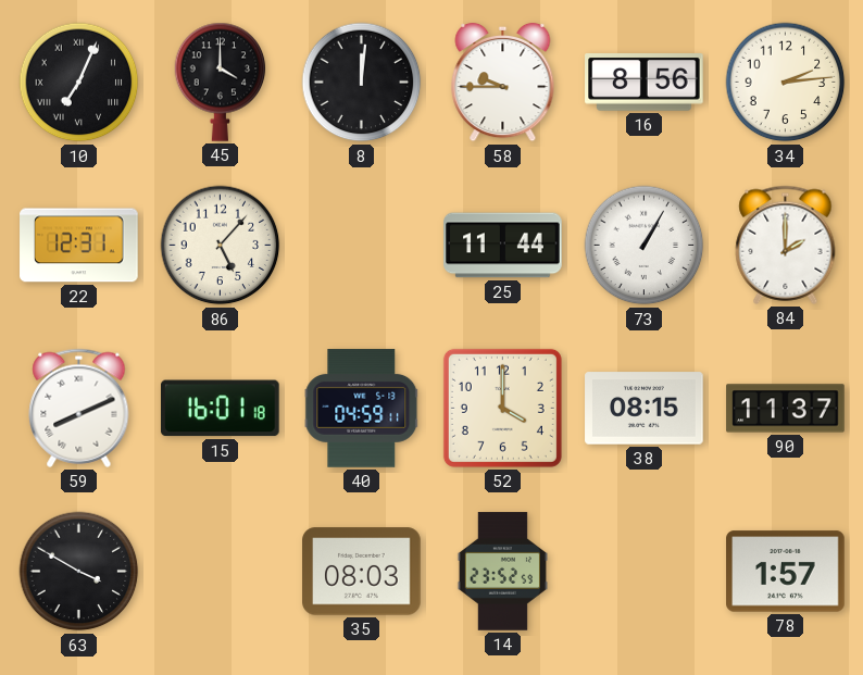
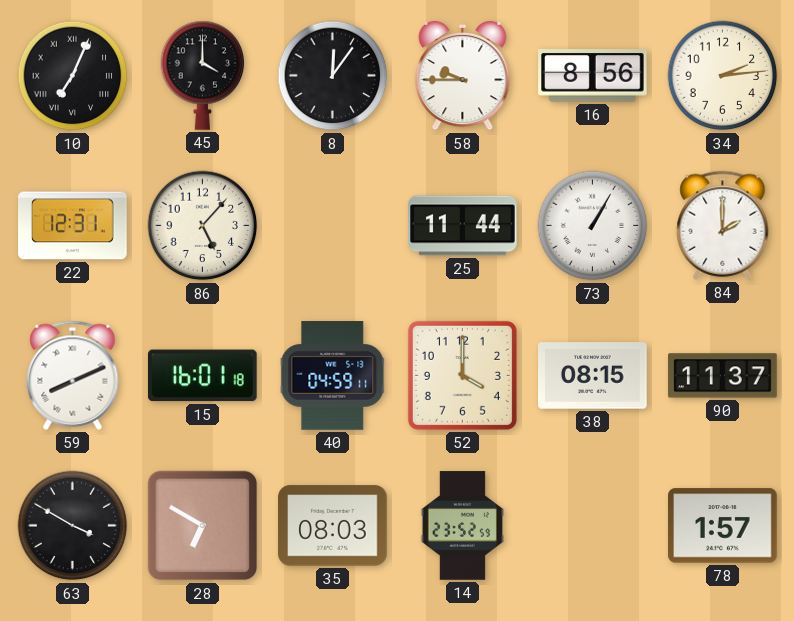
8: 12:01 -> 12:06
28: none -> 6:50
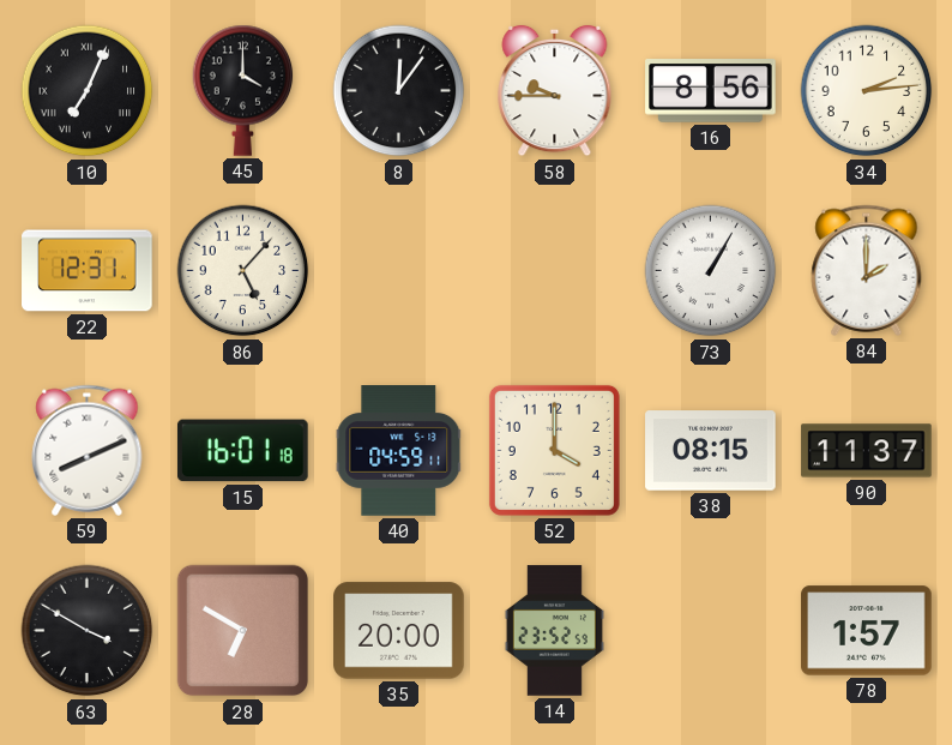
25: 11:44 -> none
35: 08:03 -> 20:00
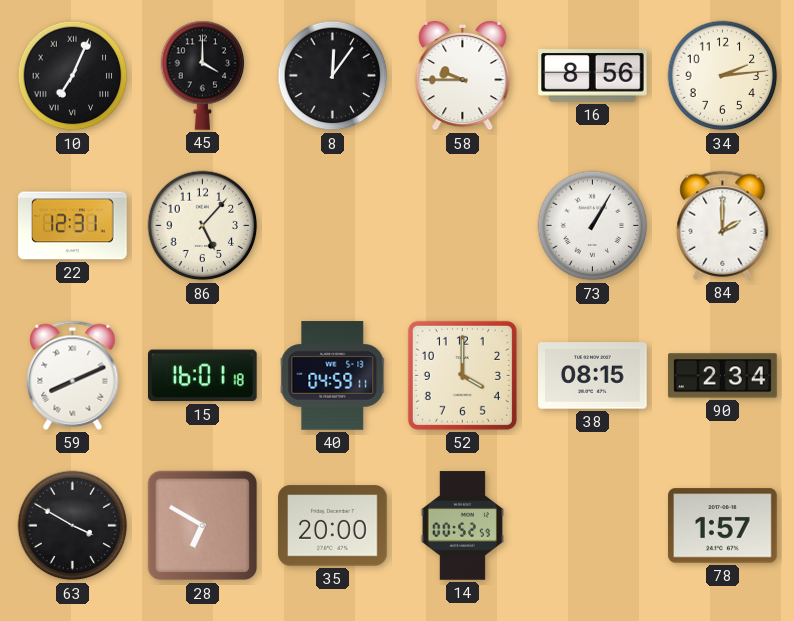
90: 11:37 -> 2:34
14: 23:52 -> 00:52
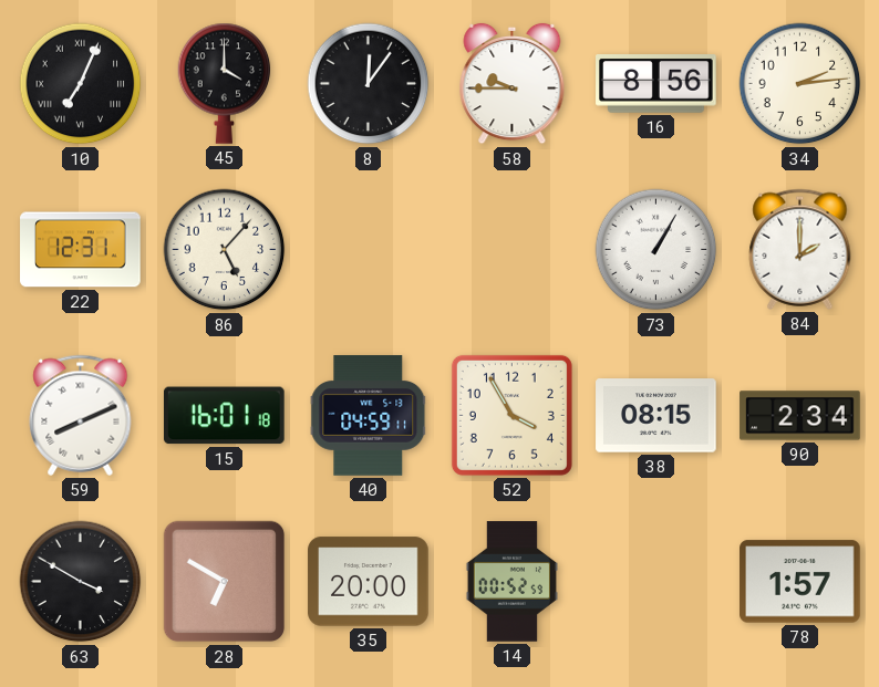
52: 4:00 -> 3:55
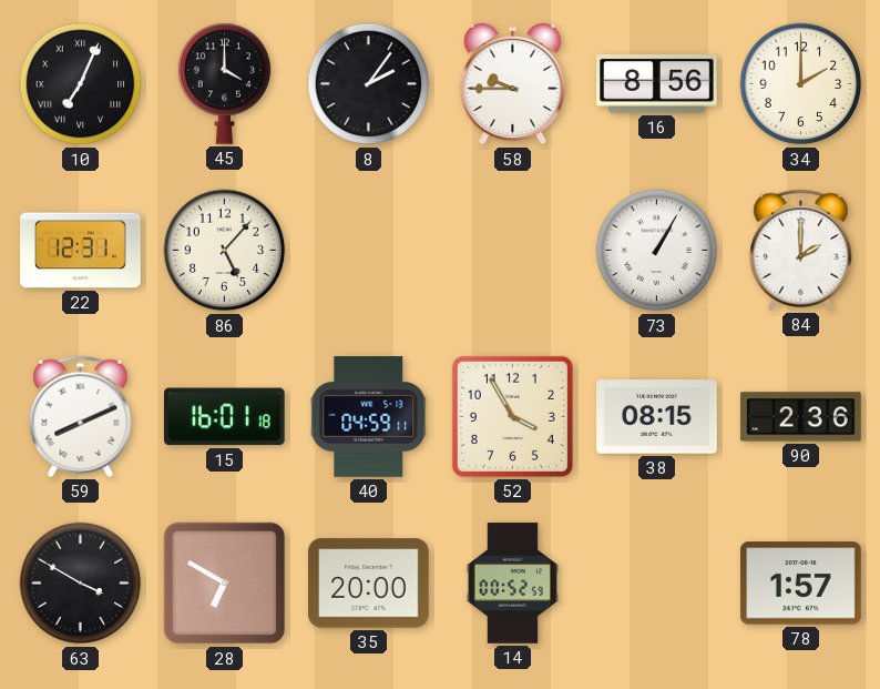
8: 12:06 -> 2:06
34: 2:14 -> 2:00
90: 2:34 -> 2:36
